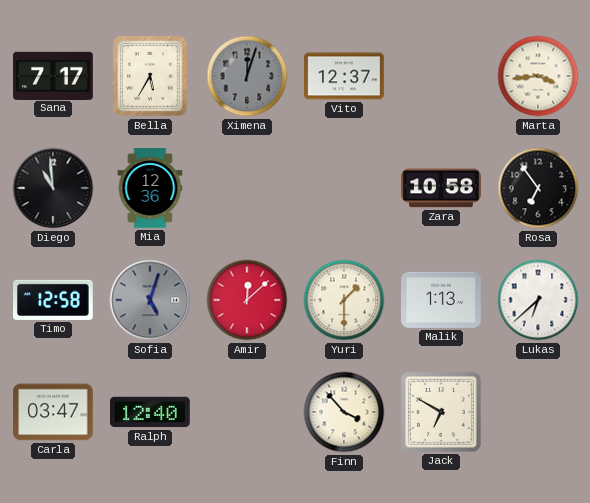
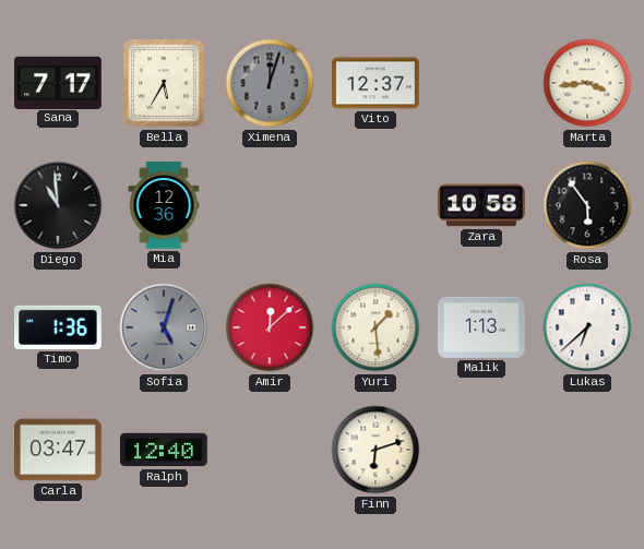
Rosa: 6:54 -> 5:54
Timo: 12:58 -> 1:36
Yuri: 1:30 -> 1:29
Finn: 3:53 -> 6:12
Jack: 6:50 -> none
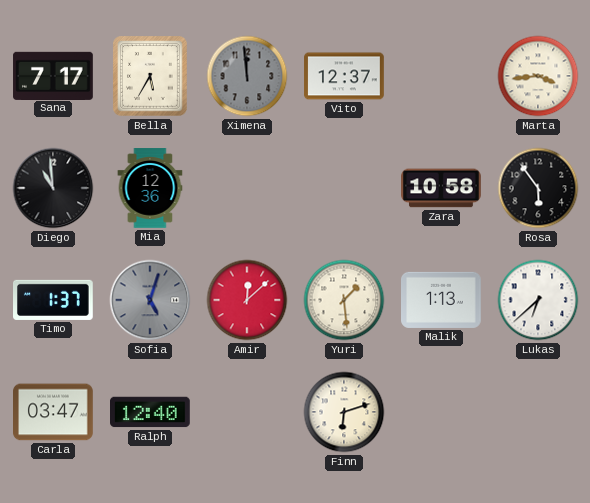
Ximena: 12:03 -> 11:59
Timo: 1:36 -> 1:37
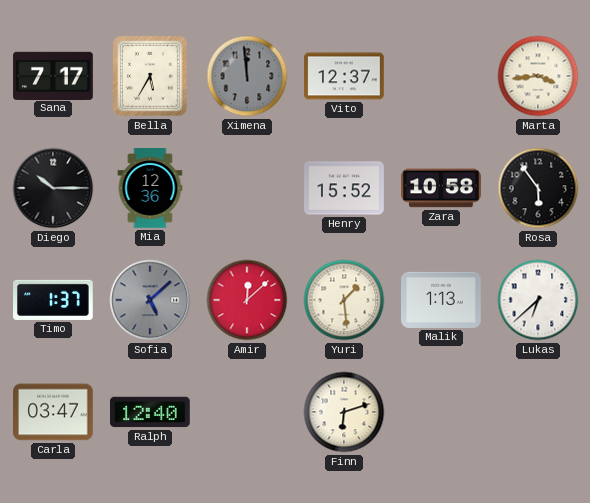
Diego: 10:59 -> 10:15
Henry: none -> 15:52
Sofia: 5:03 -> 5:08
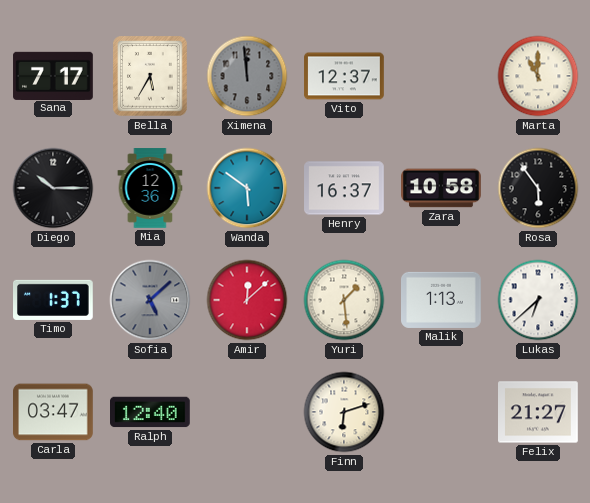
Marta: 3:44 -> 11:00
Wanda: none -> 5:51
Henry: 15:52 -> 16:37
Felix: none -> 21:27
